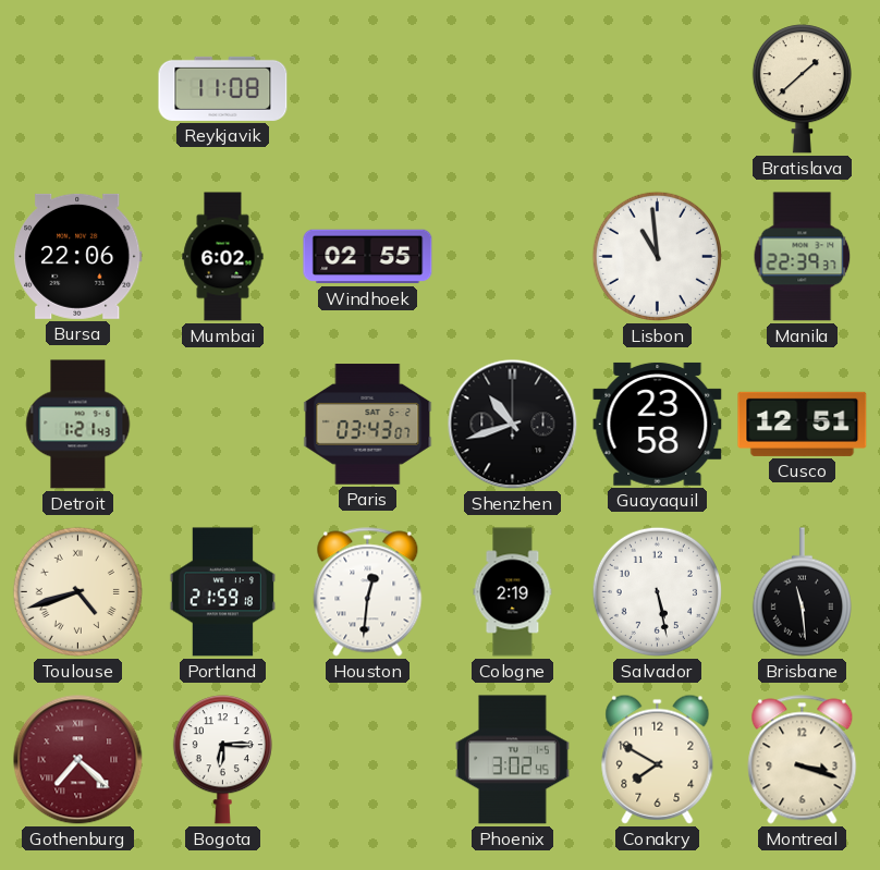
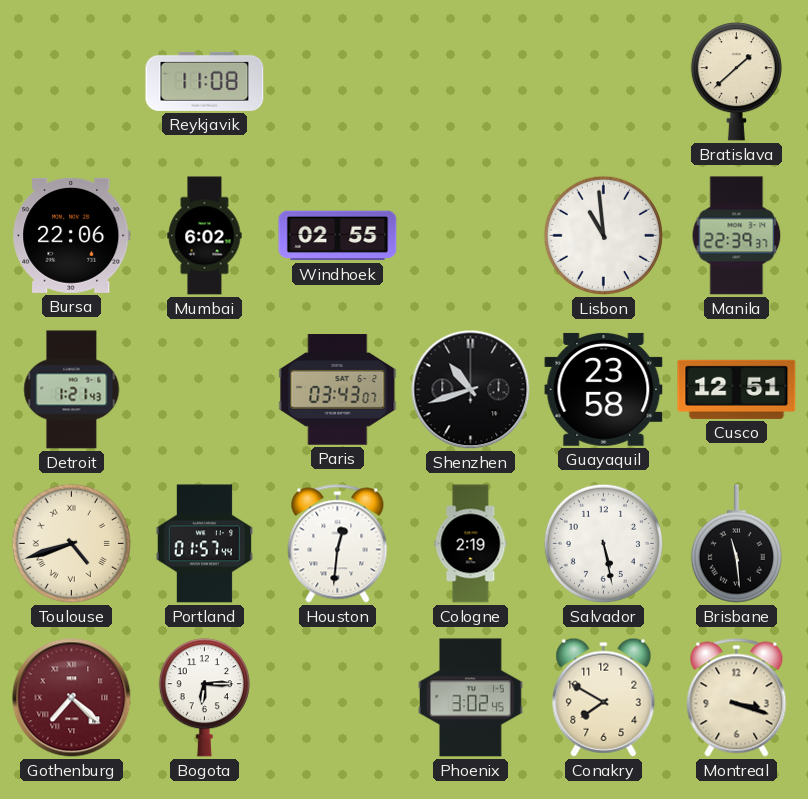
Portland: 21:59 -> 01:57
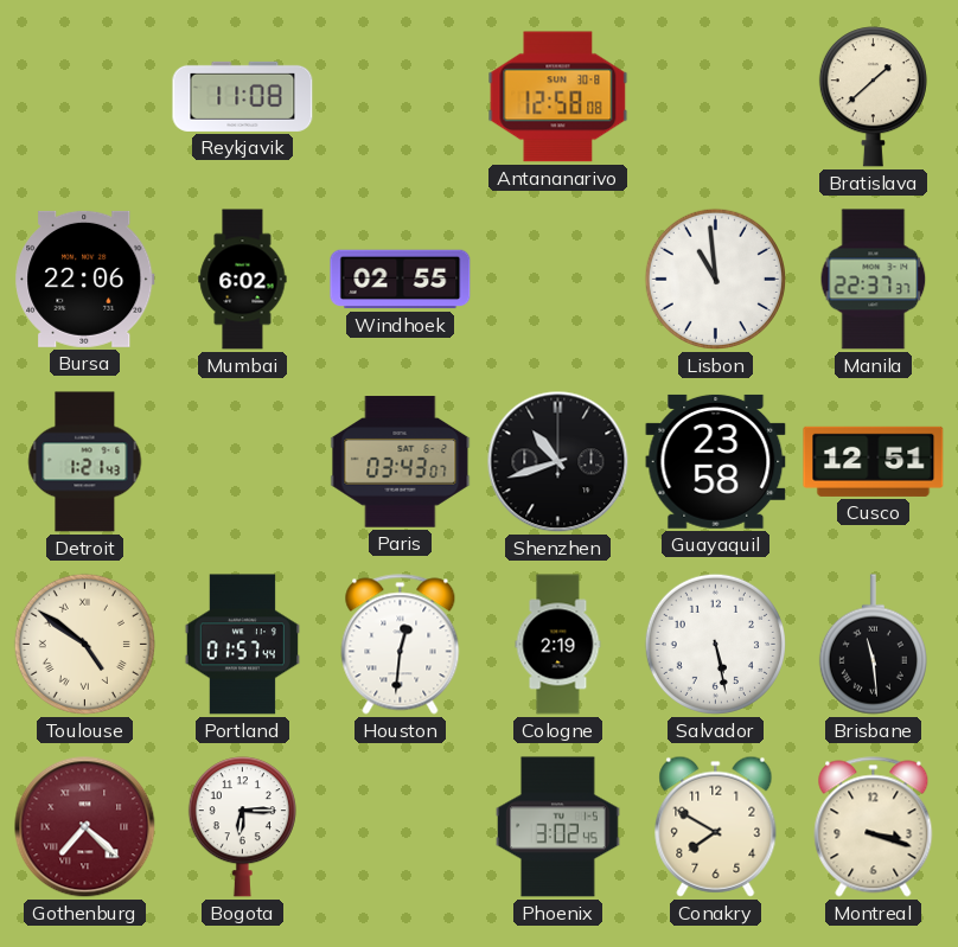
Antananarivo: none -> 12:58
Manila: 22:39 -> 22:37
Toulouse: 4:42 -> 4:51
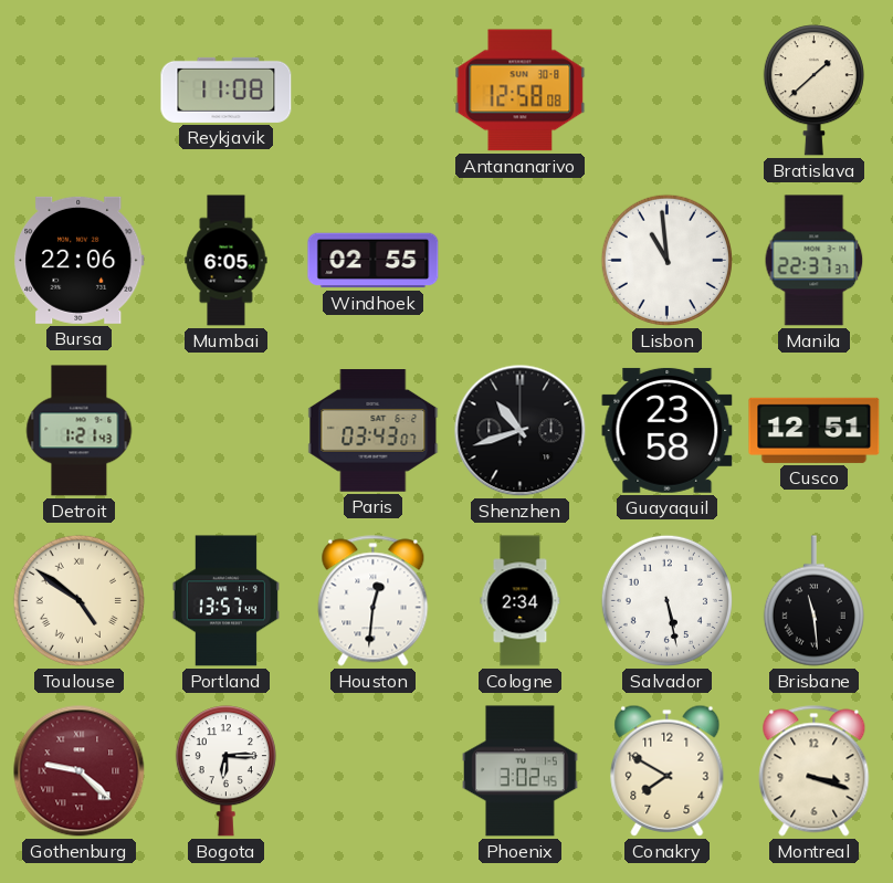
Mumbai: 6:02 -> 6:05
Portland: 01:57 -> 13:57
Cologne: 2:19 -> 2:34
Gothenburg: 7:22 -> 9:22
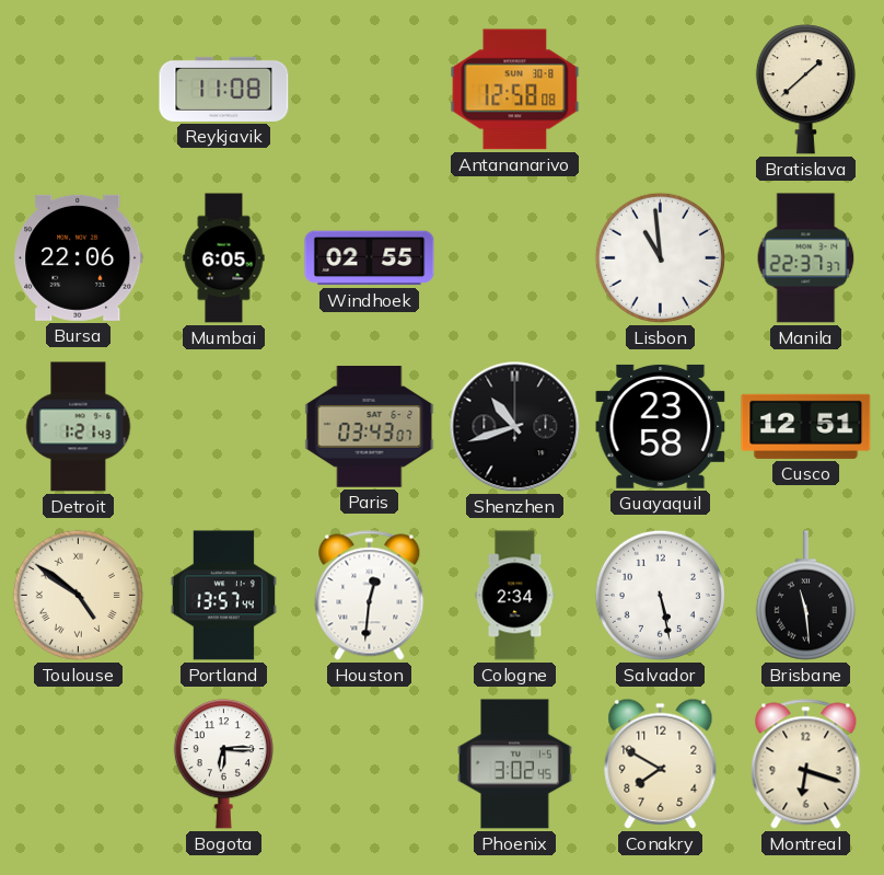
Gothenburg: 9:22 -> none
Montreal: 3:18 -> 6:18
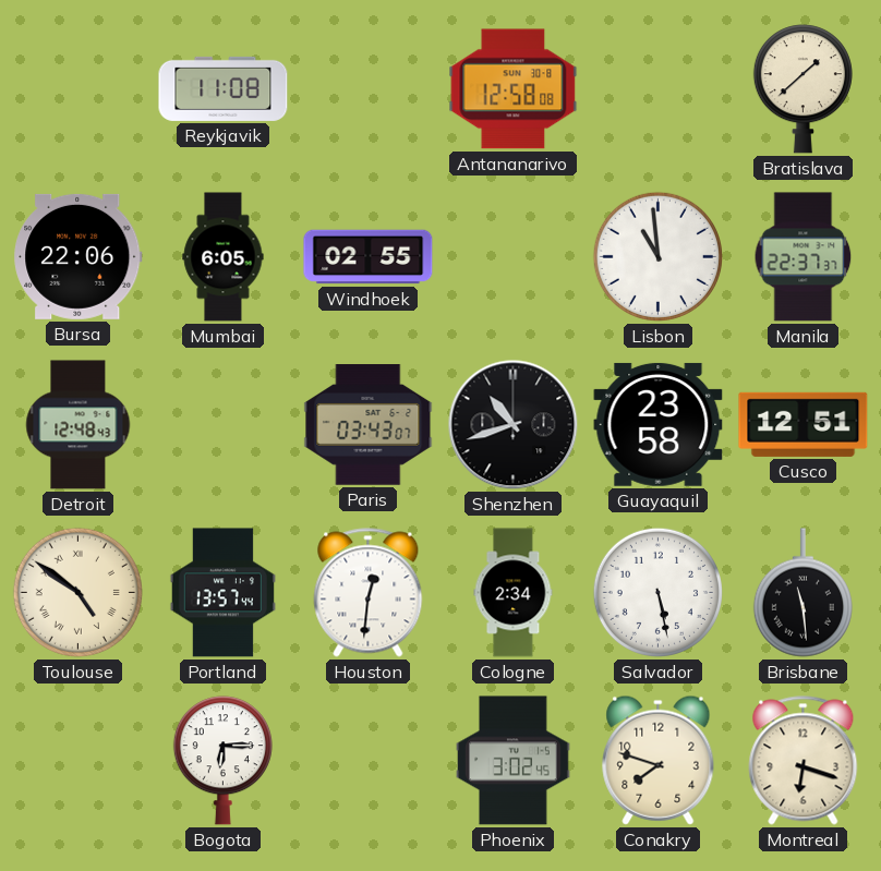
Detroit: 1:21 -> 12:48
Conakry: 7:50 -> 7:48
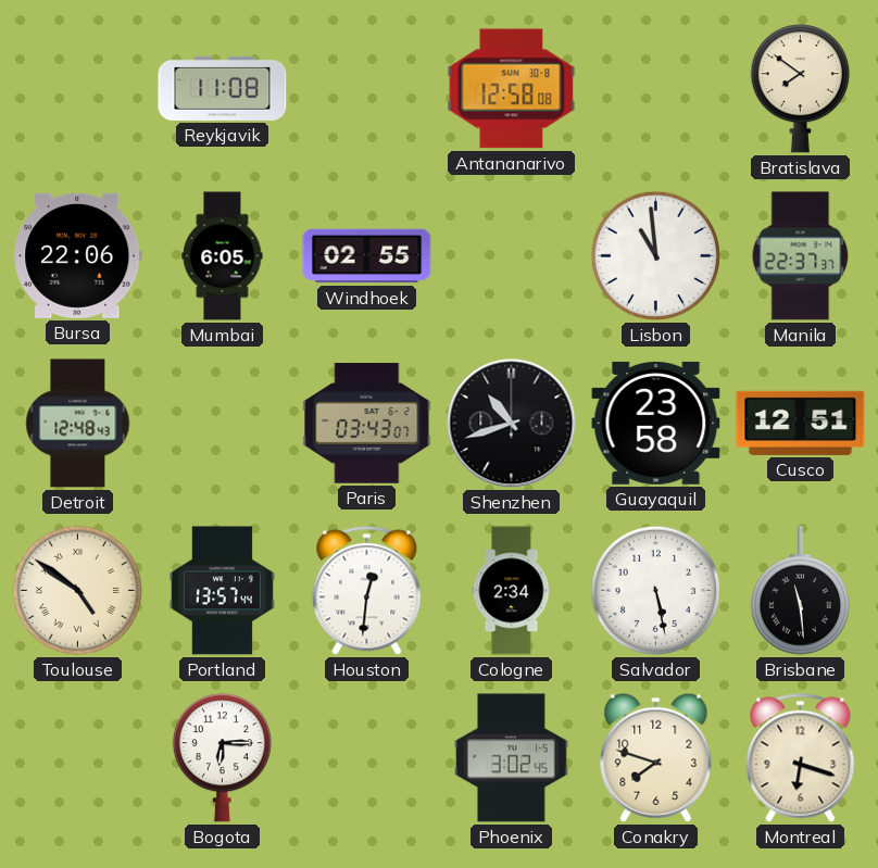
Bratislava: 1:38 -> 7:51
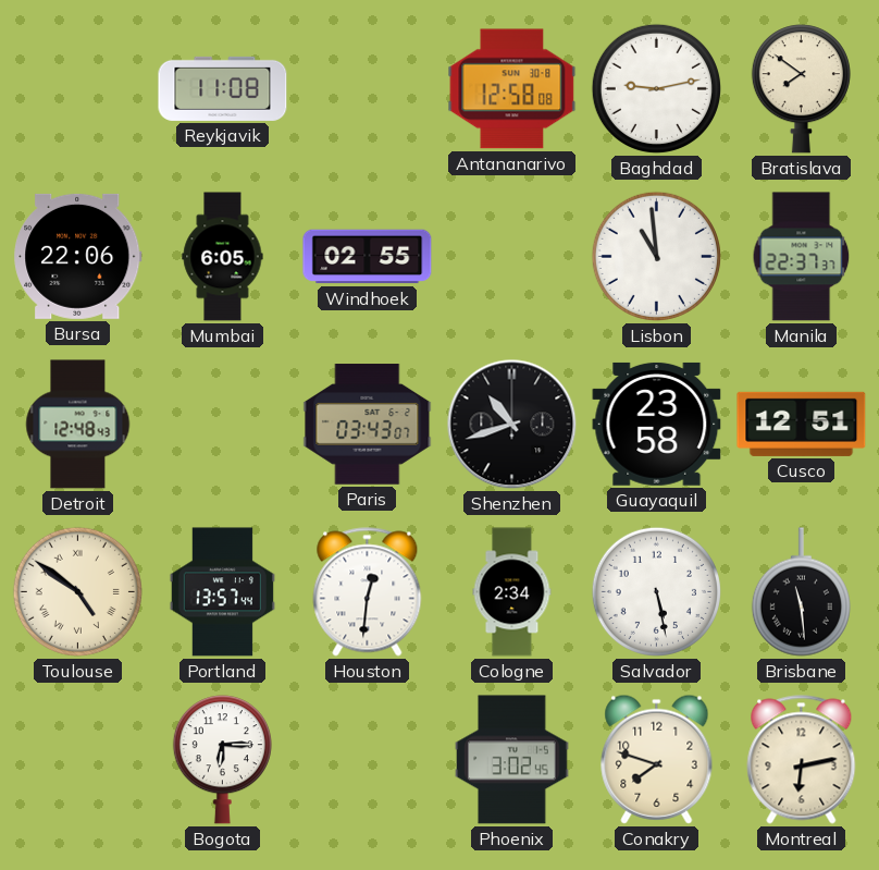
Baghdad: none -> 9:13
Montreal: 6:18 -> 6:13
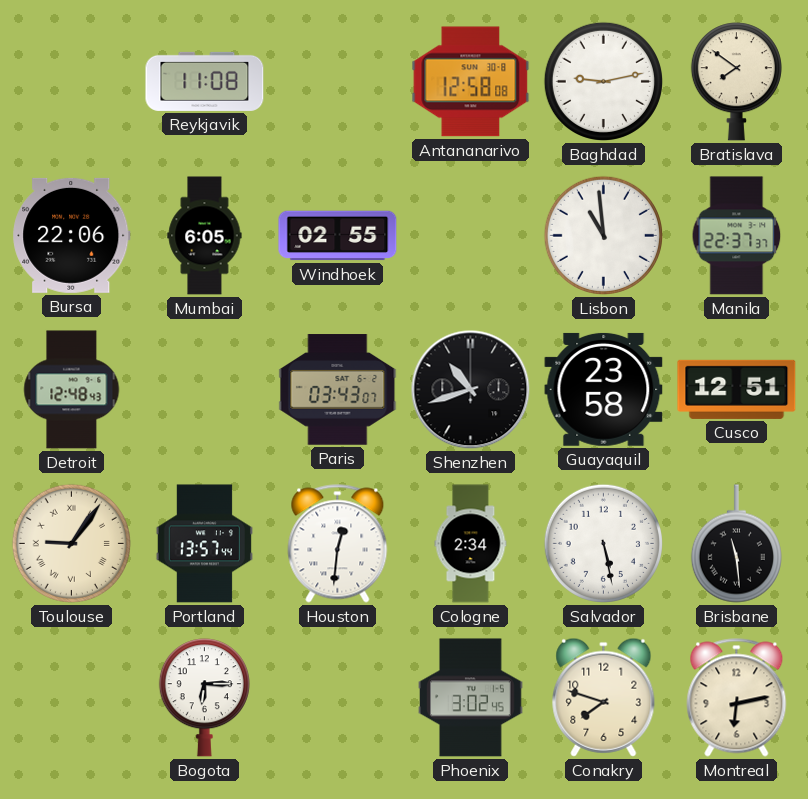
Toulouse: 4:51 -> 9:06
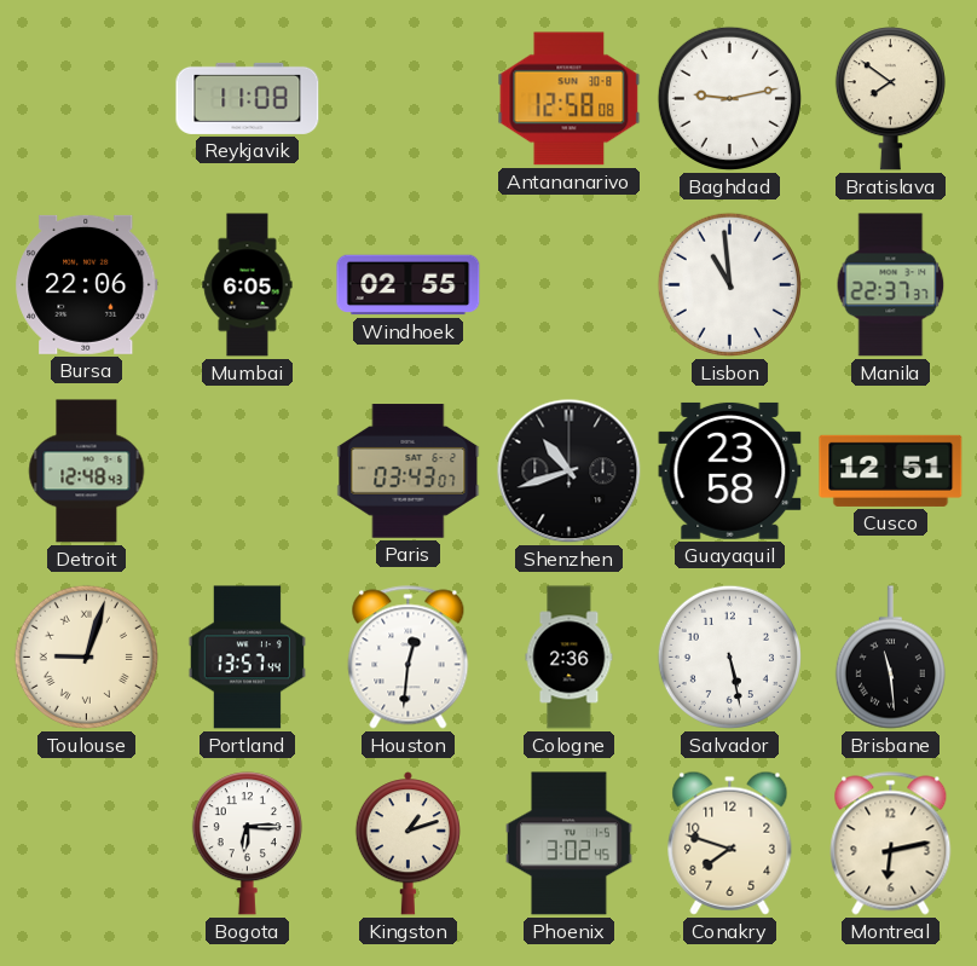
Toulouse: 9:06 -> 9:03
Cologne: 2:34 -> 2:36
Kingston: none -> 1:12
